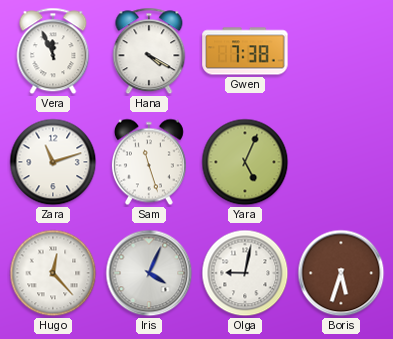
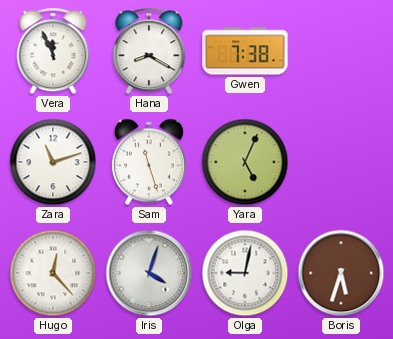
Hana: 4:20 -> 8:20
Iris: 4:04 -> 4:03
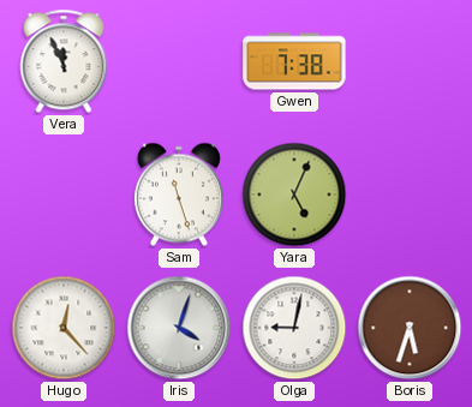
Hana: 8:20 -> none
Zara: 11:12 -> none
